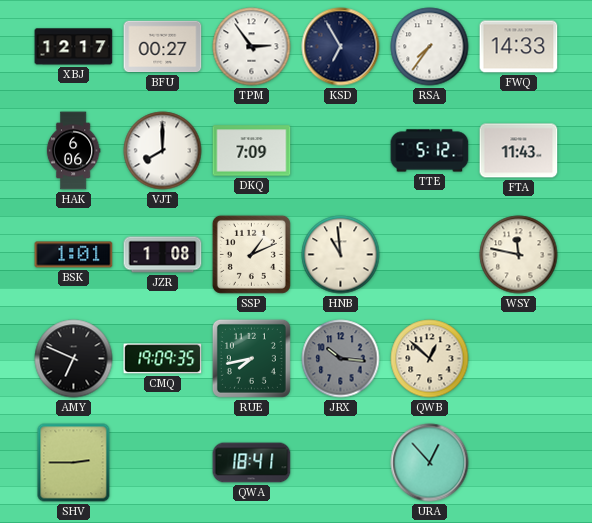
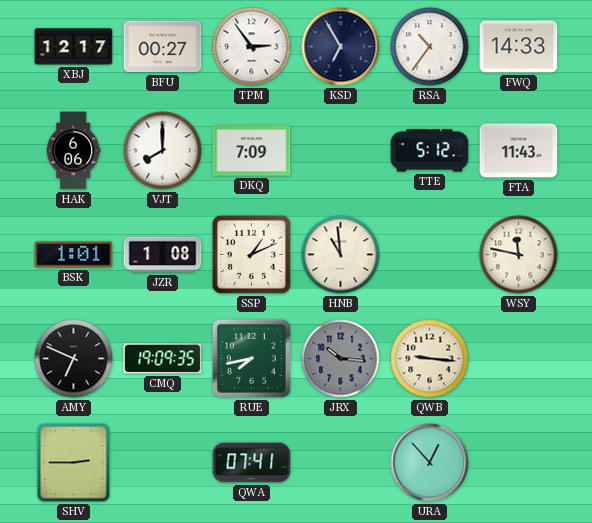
RSA: 7:36 -> 10:36
QWB: 12:52 -> 9:16
QWA: 18:41 -> 07:41
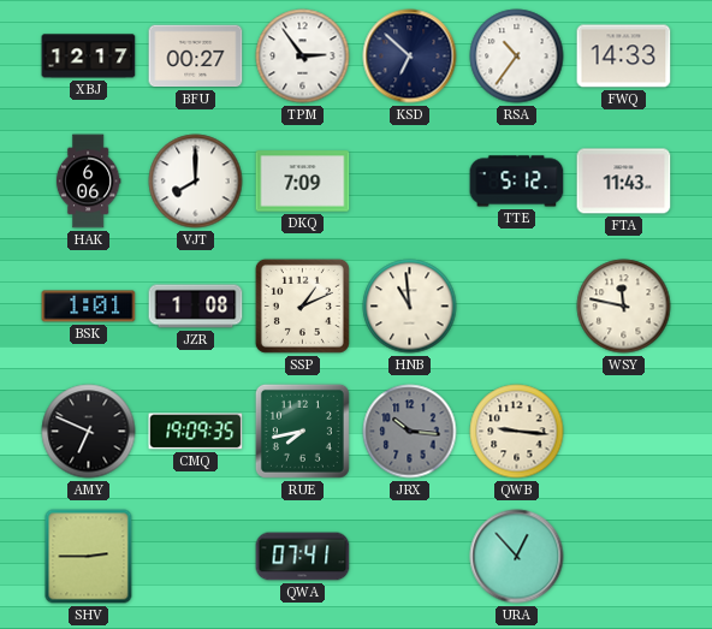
KSD: 6:55 -> 6:52
